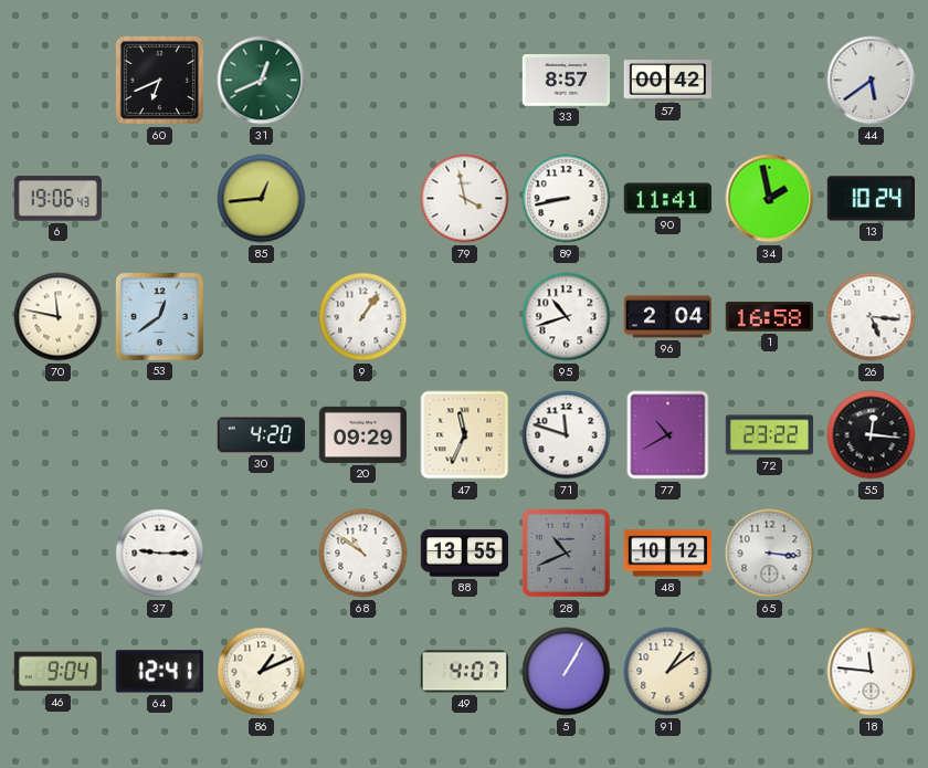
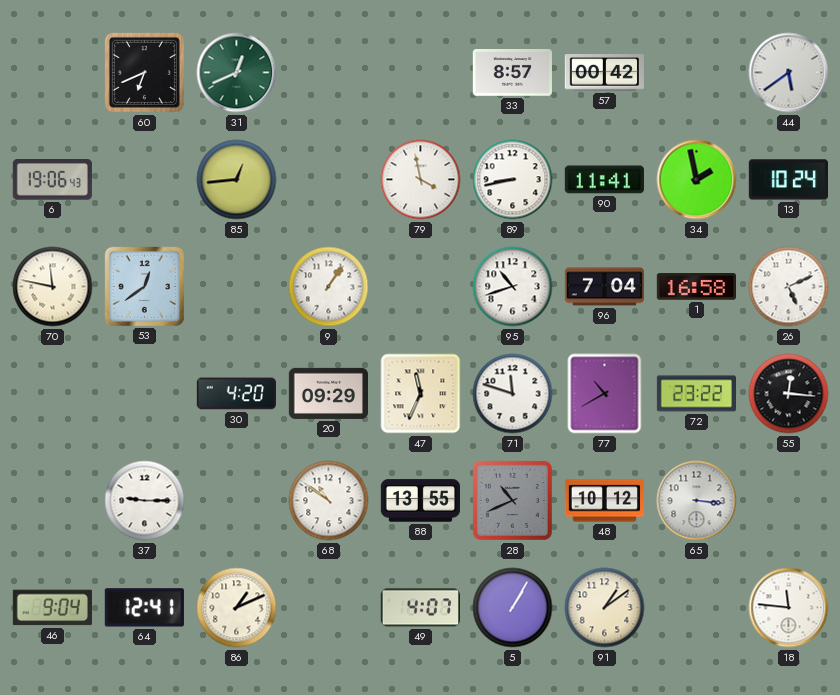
96: 2:04 -> 7:04
26: 5:16 -> 5:11
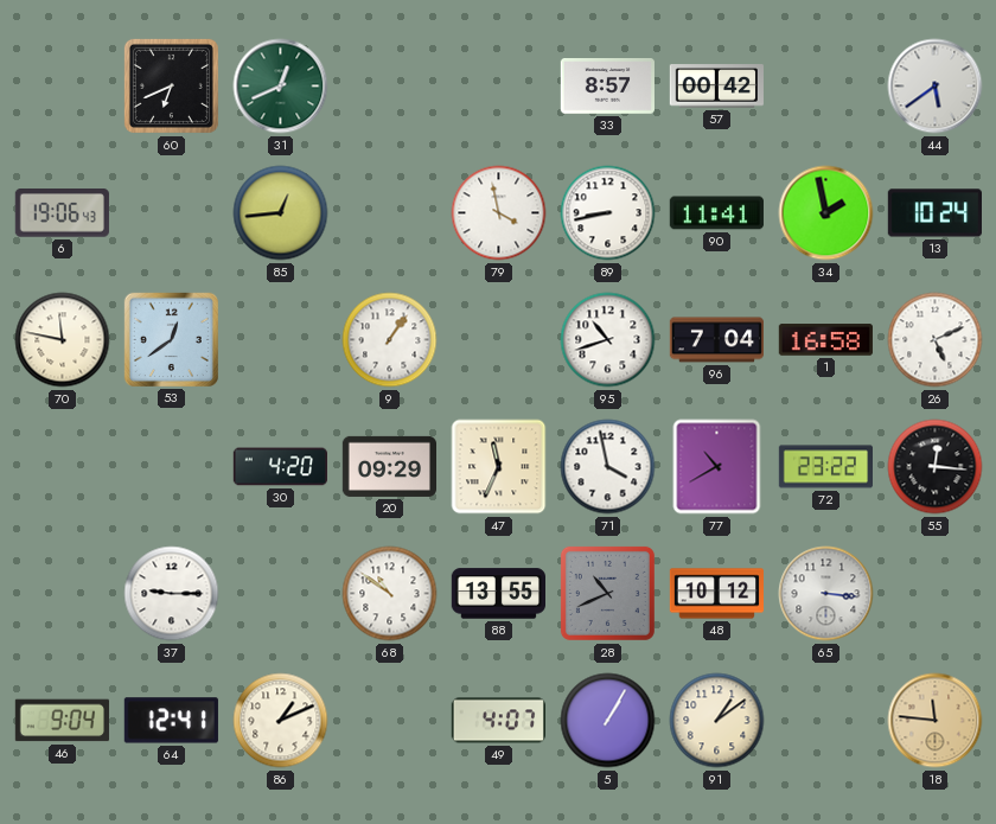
71: 11:48 -> 3:58
18 dial: white -> champagne
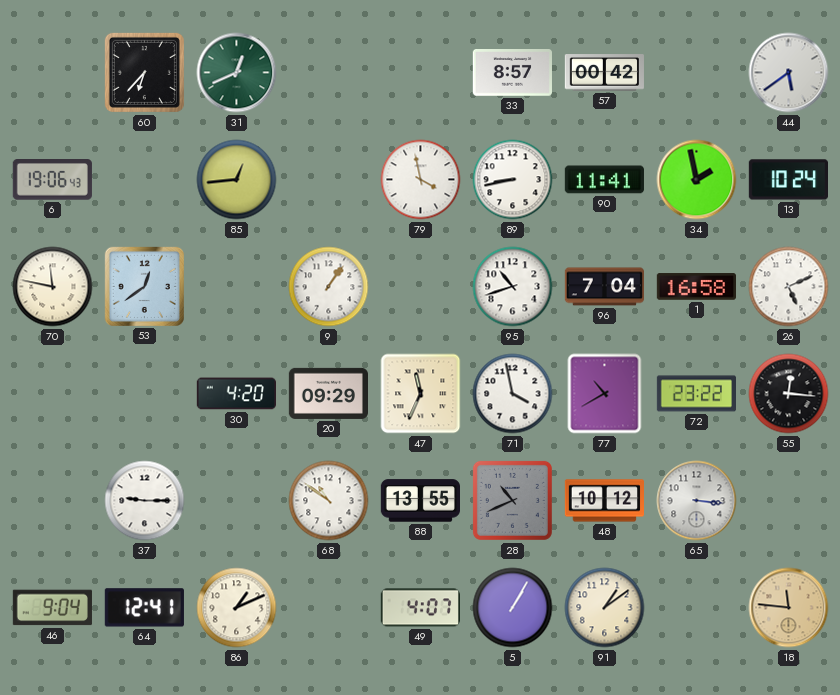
60: 6:41 -> 6:37
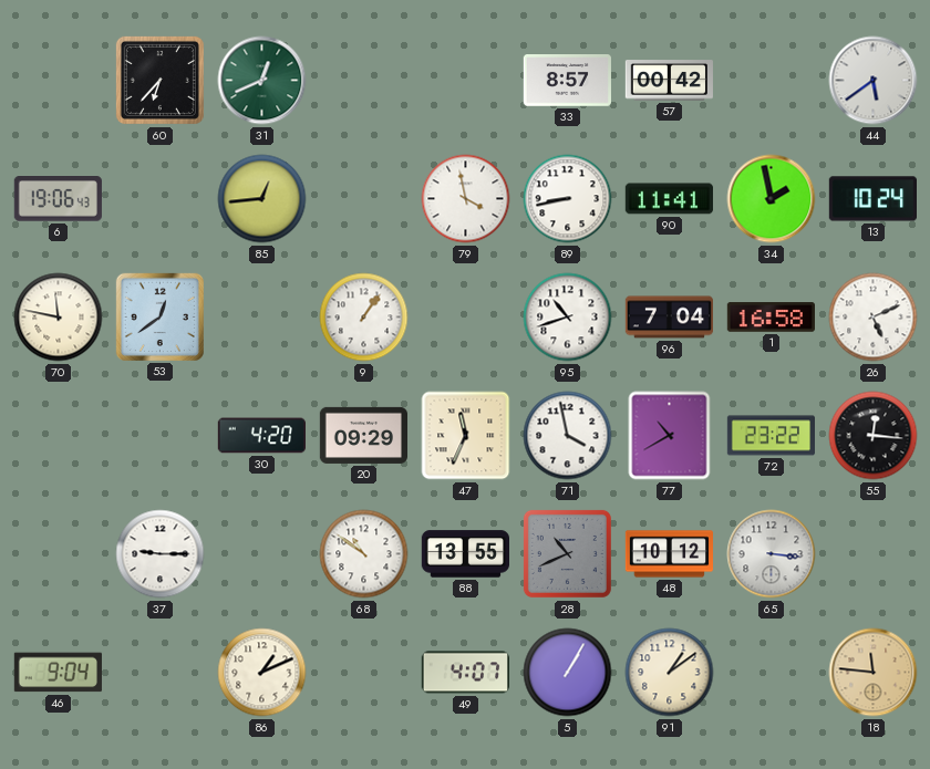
64: 12:41 -> none
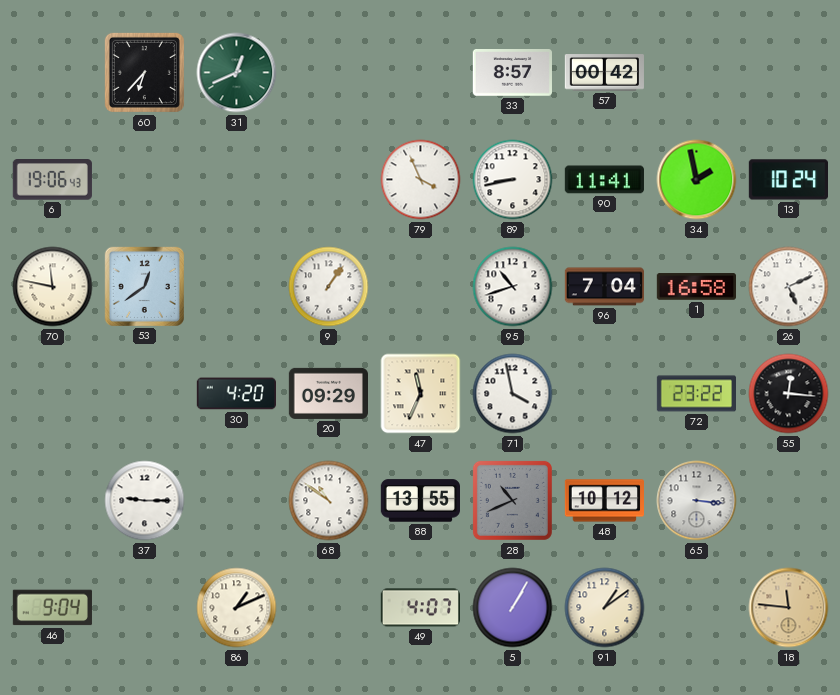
44: 5:39 -> none
85: 12:44 -> none
79: 3:58 -> 3:56
77: 10:40 -> none
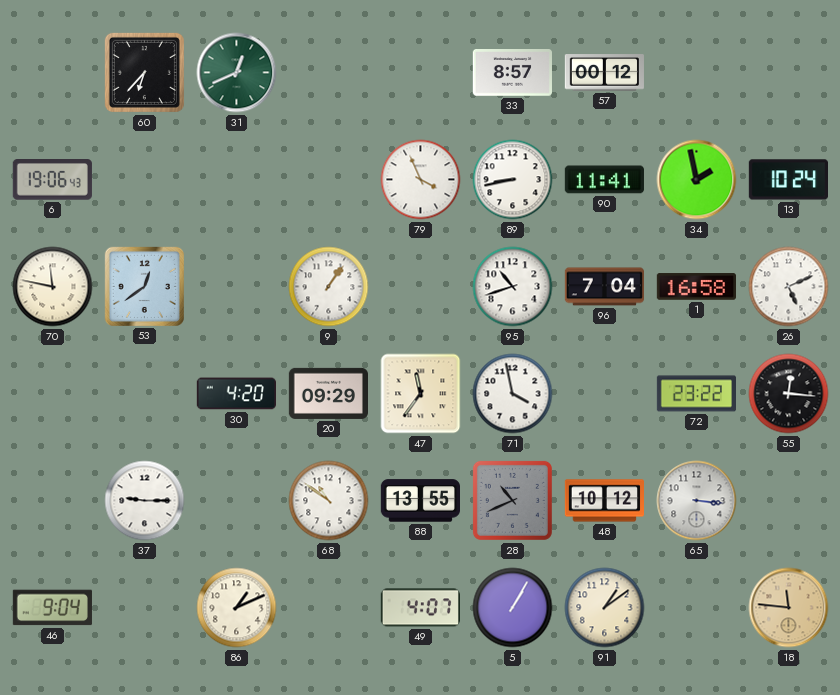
57: 00:42 -> 00:12
47: 11:34 -> 11:36
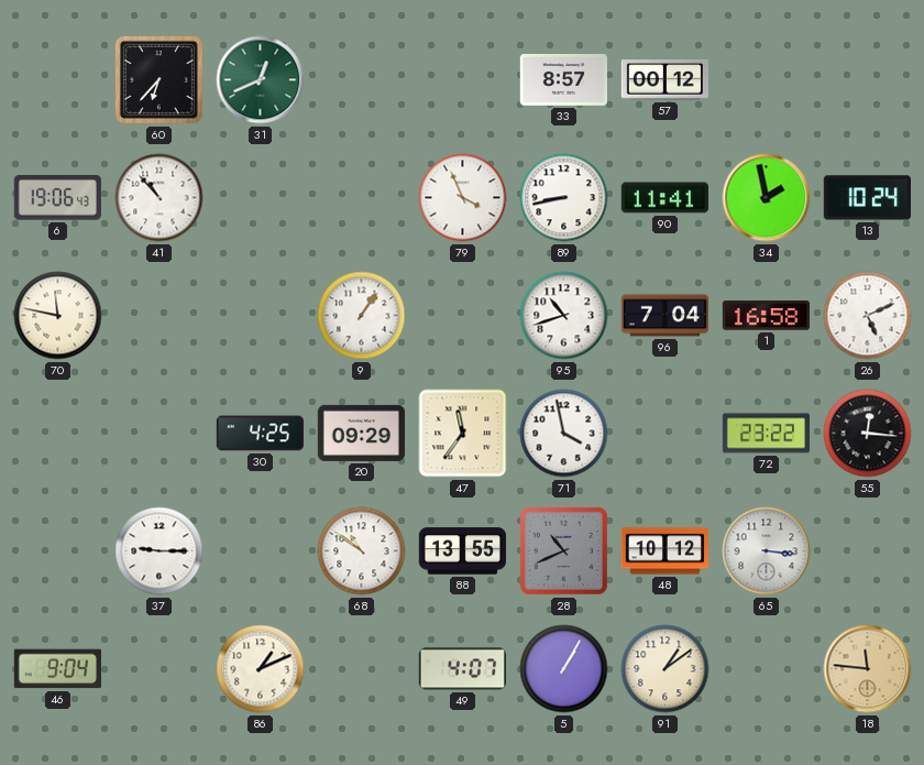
41: none -> 10:53
53: 12:39 -> none
30: 4:20 -> 4:25
